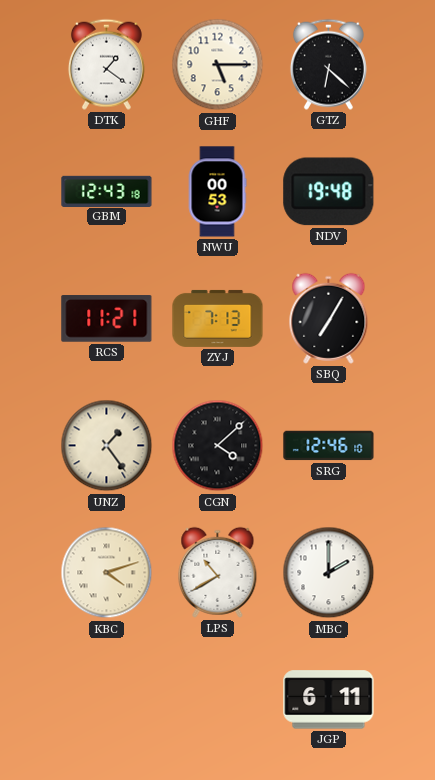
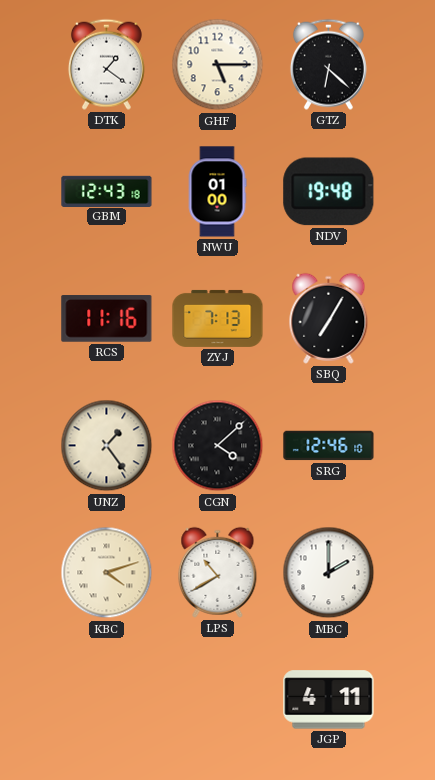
NWU: 00:53 -> 01:00
RCS: 11:21 -> 11:16
JGP: 6:11 -> 4:11
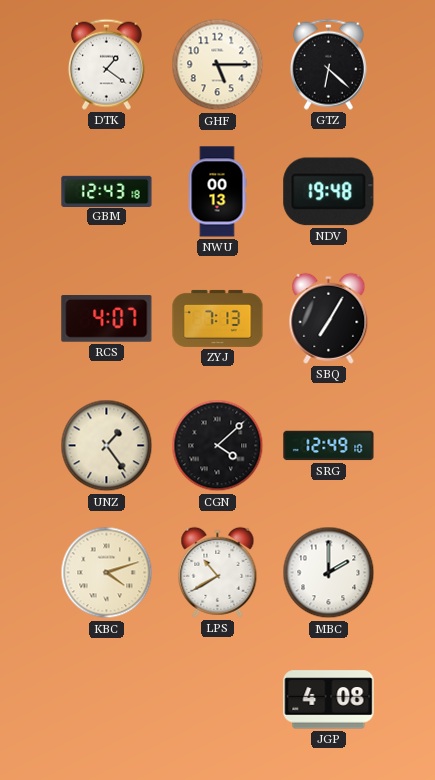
NWU: 01:00 -> 00:13
RCS: 11:16 -> 4:07
SRG: 12:46 -> 12:49
JGP: 4:11 -> 4:08
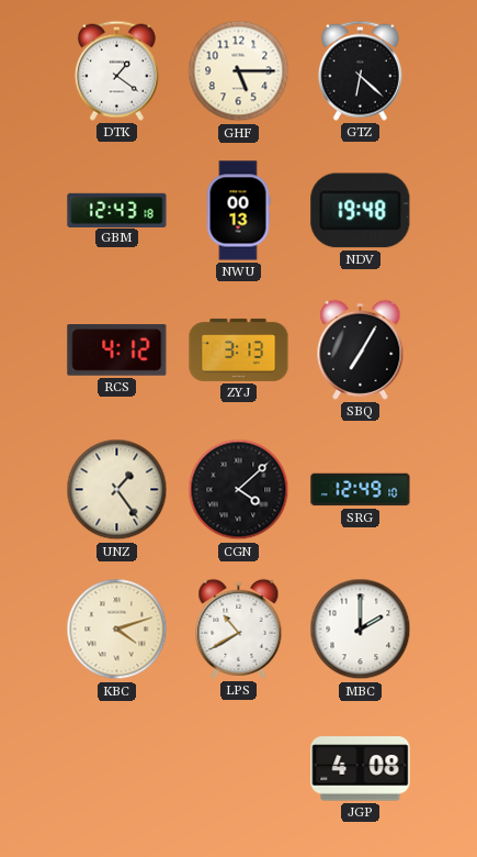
RCS: 4:07 -> 4:12
ZYJ: 7:13 -> 3:13
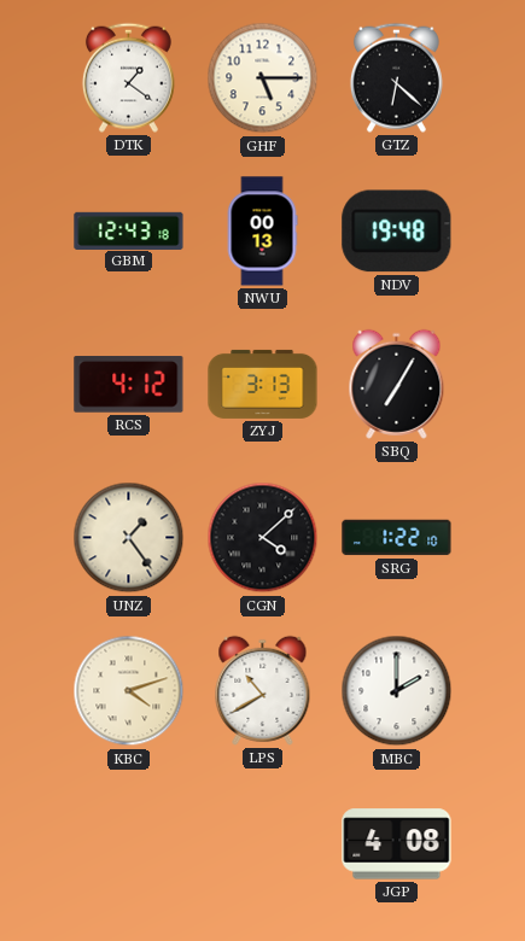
SRG: 12:49 -> 1:22
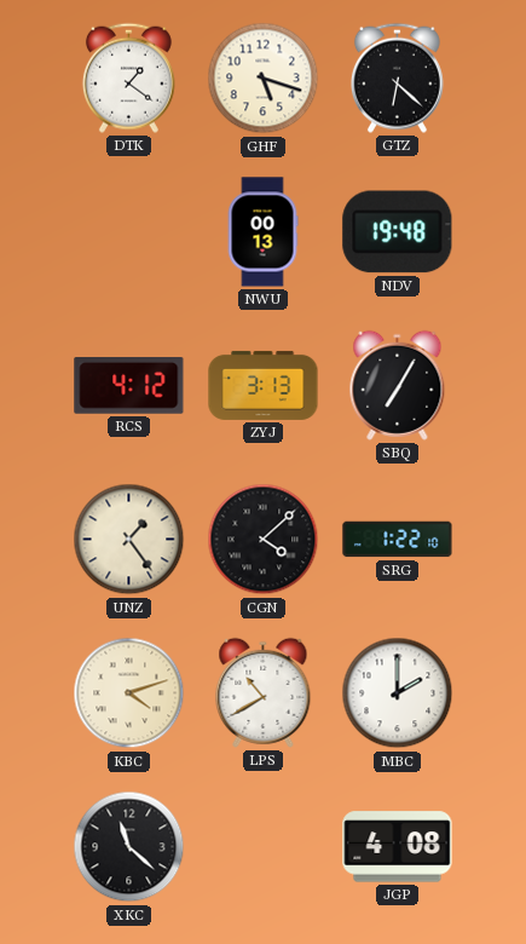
GHF: 5:15 -> 5:18
GBM: 12:43 -> none
XKC: none -> 11:22
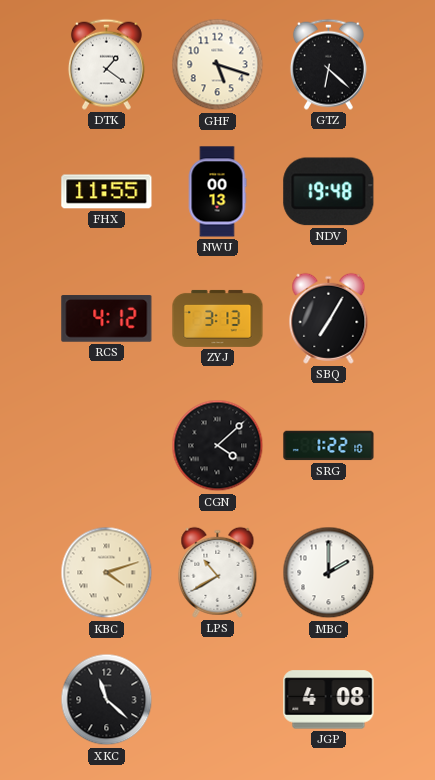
FHX: none -> 11:55
UNZ: 1:24 -> none
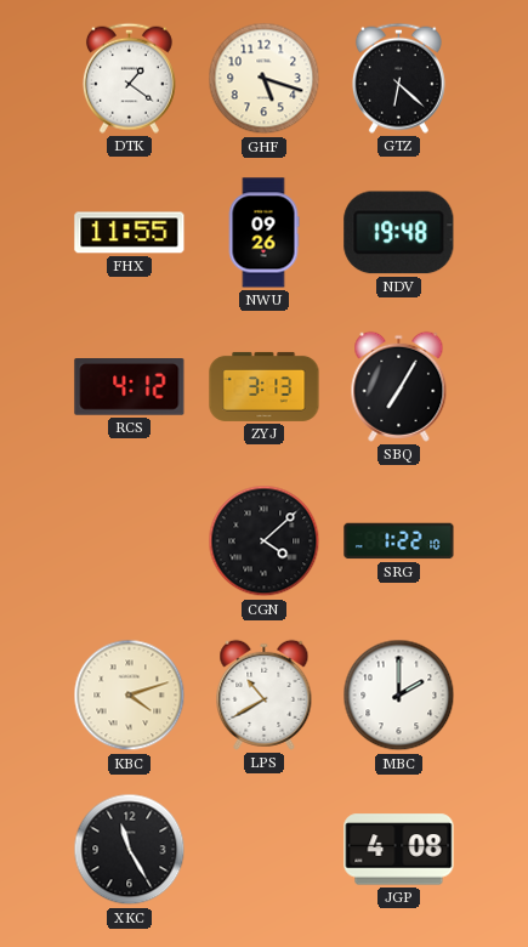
NWU: 00:13 -> 09:26
XKC: 11:22 -> 11:25
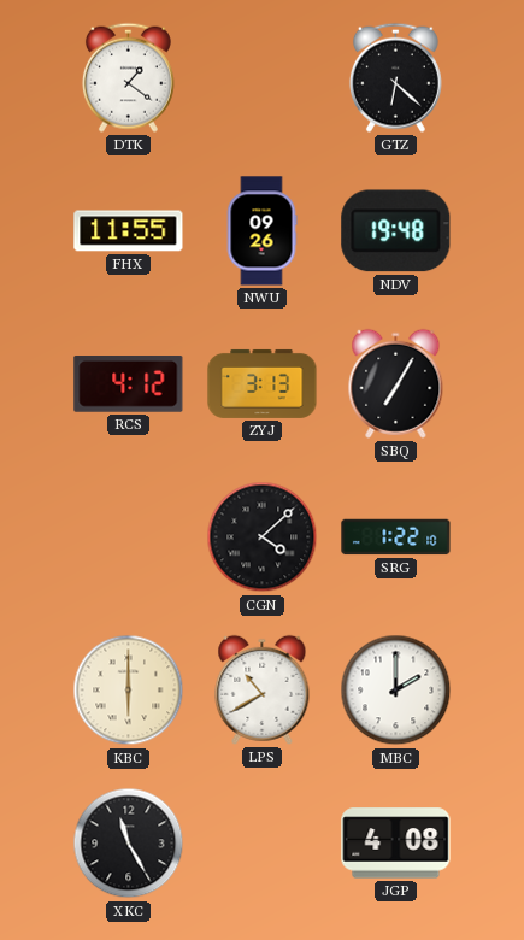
GHF: 5:18 -> none
KBC: 4:12 -> 6:00
